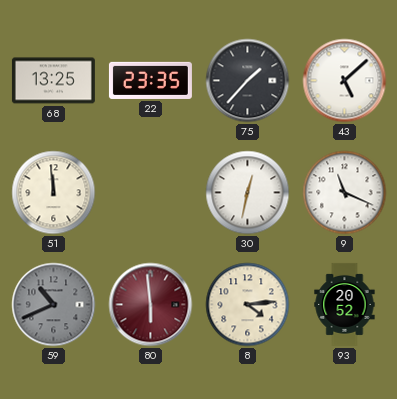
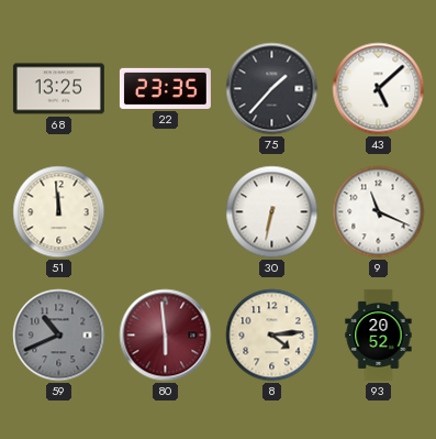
30: 12:32 -> 6:32
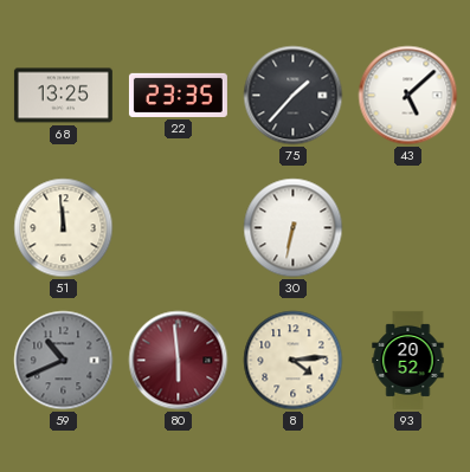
9: 11:19 -> none
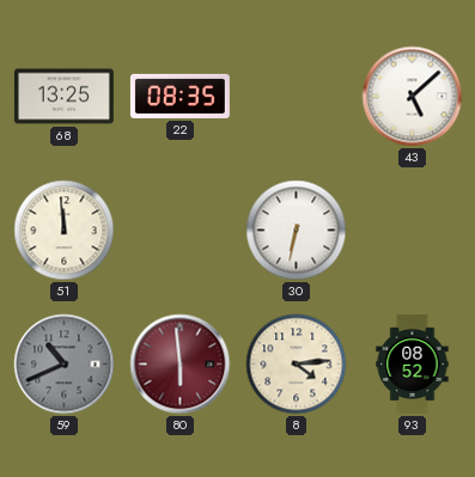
22: 23:35 -> 08:35
75: 1:37 -> none
93: 20:52 -> 08:52
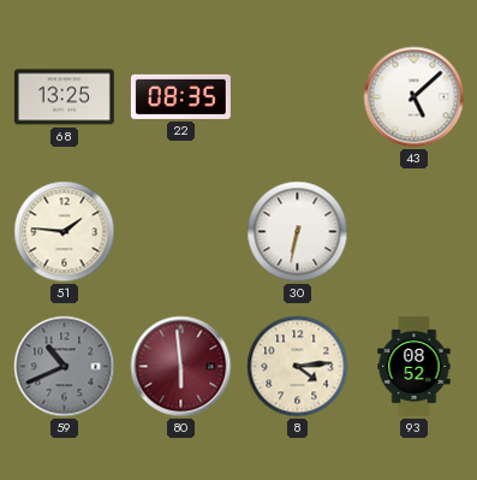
51: 11:59 -> 1:46
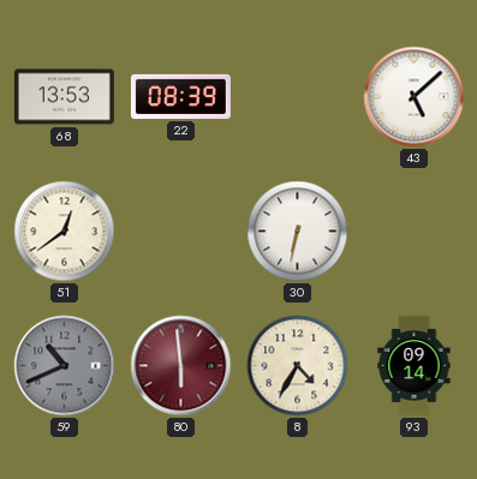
68: 13:25 -> 13:53
22: 08:35 -> 08:39
51: 1:46 -> 12:39
8: 4:14 -> 4:35
93: 08:52 -> 09:14
